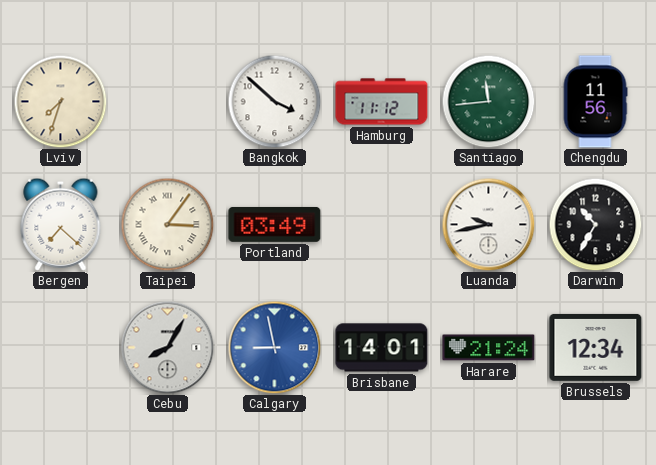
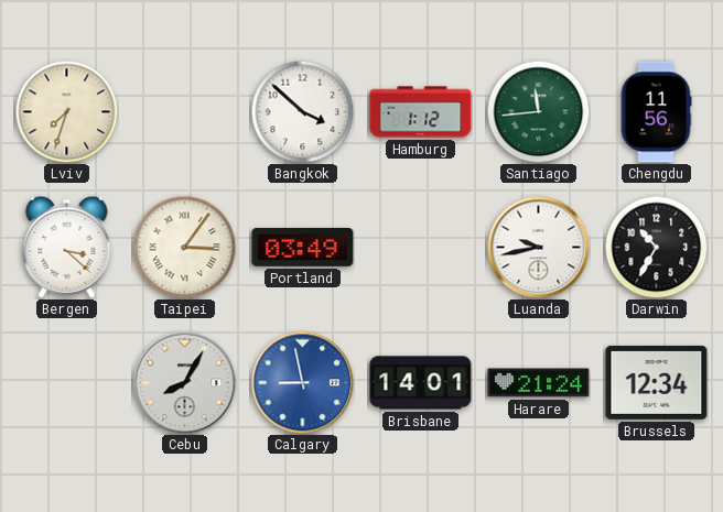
Hamburg: 11:12 -> 1:12
Bergen: 7:22 -> 3:22
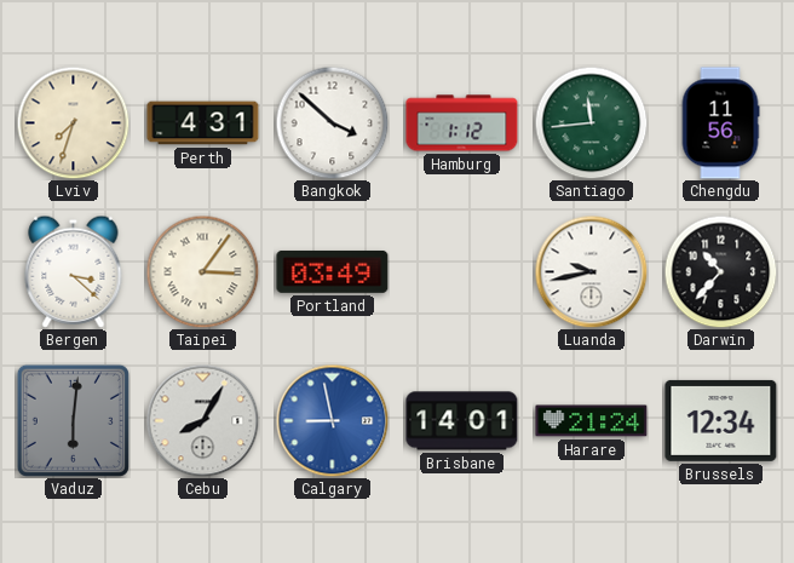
Perth: none -> 4:31
Darwin: 10:35 -> 10:37
Vaduz: none -> 6:01
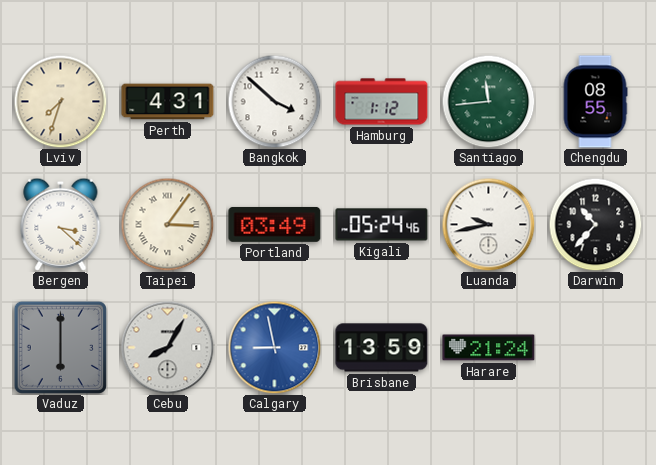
Chengdu: 11:56 -> 08:55
Kigali: none -> 05:24
Vaduz: 6:01 -> 6:00
Brisbane: 14:01 -> 13:59
Brussels: 12:34 -> none
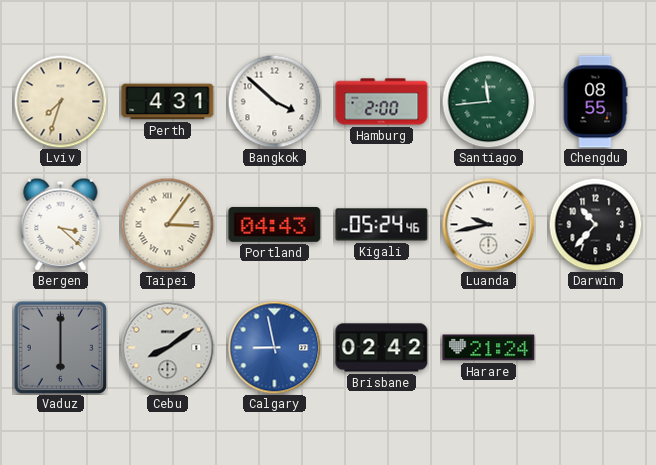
Hamburg: 1:12 -> 2:00
Portland: 03:49 -> 04:43
Cebu: 8:05 -> 8:09
Brisbane: 13:59 -> 02:42
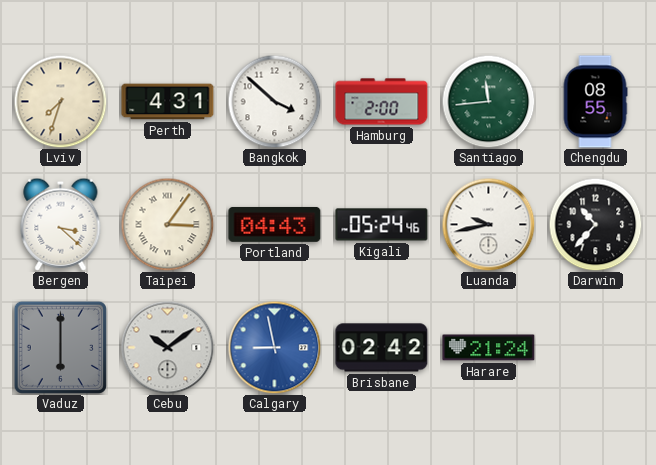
Cebu: 8:09 -> 10:09
